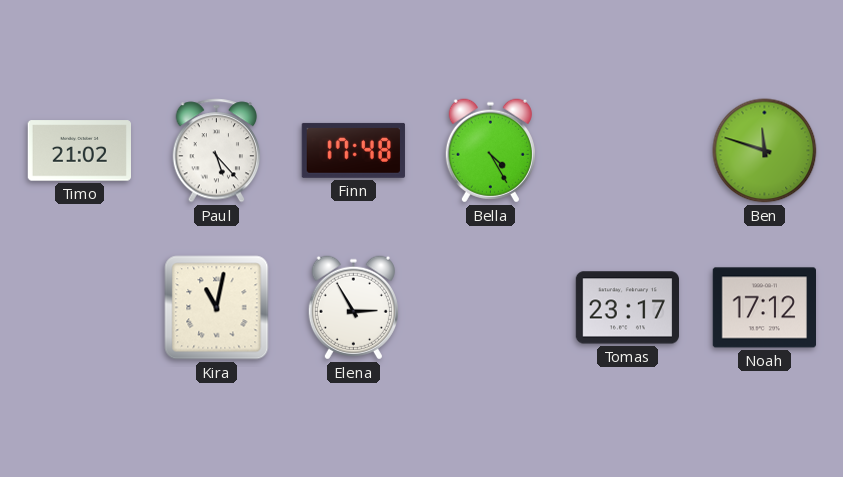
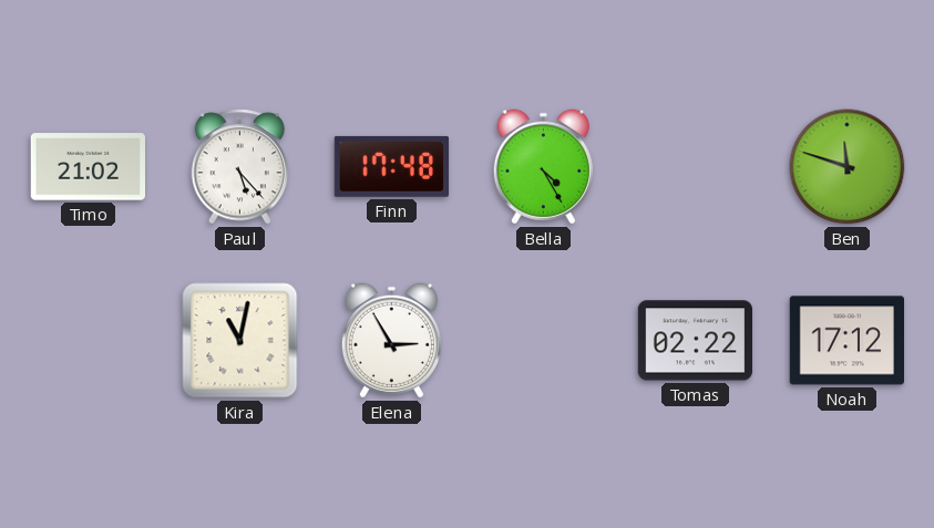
Tomas: 23:17 -> 02:22
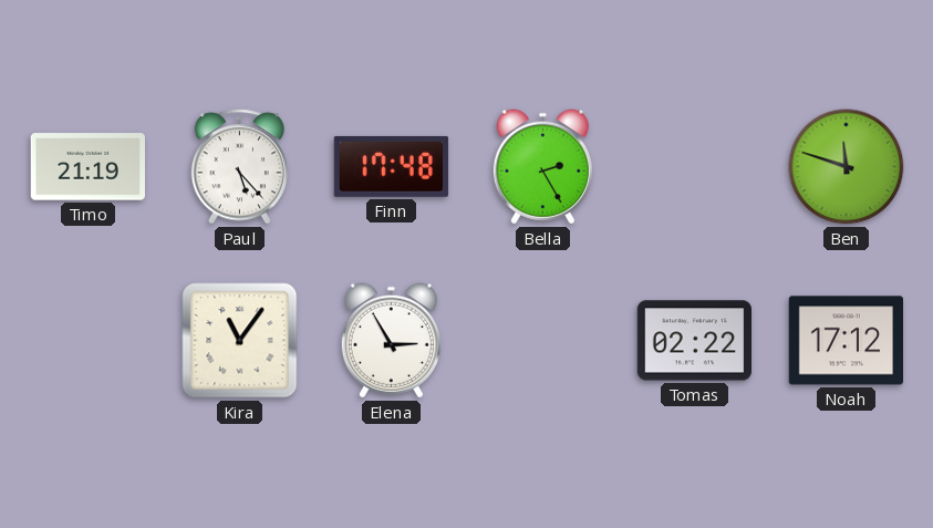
Timo: 21:02 -> 21:19
Bella: 4:25 -> 2:25
Kira: 11:02 -> 11:06
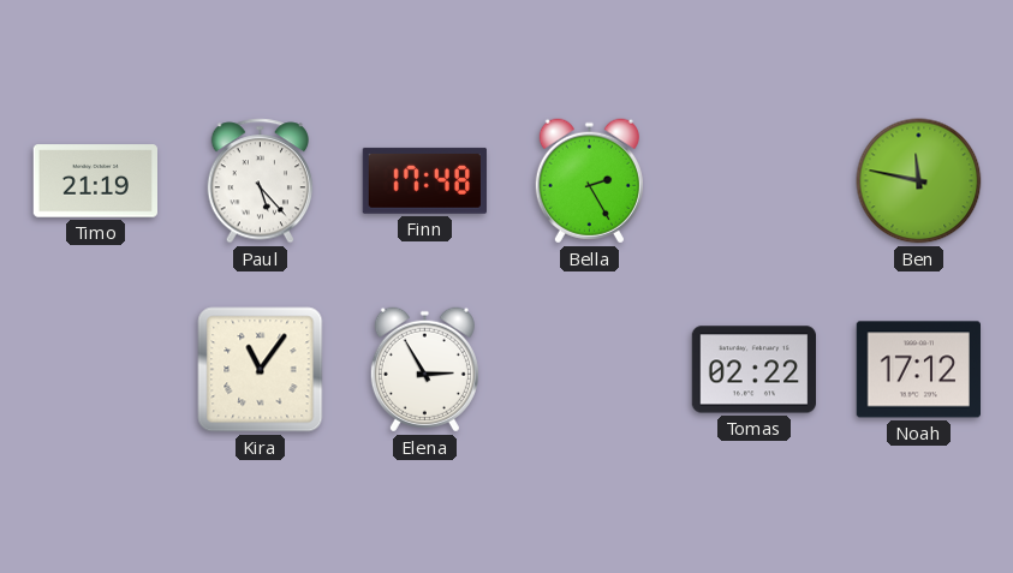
Ben: 11:48 -> 11:47
